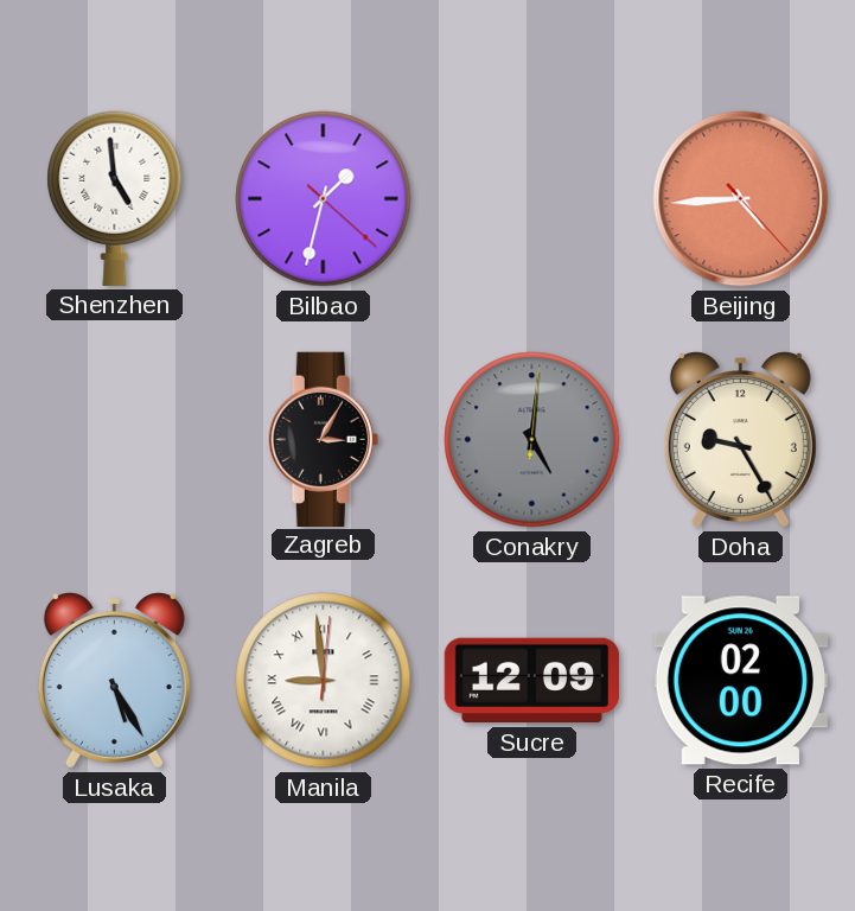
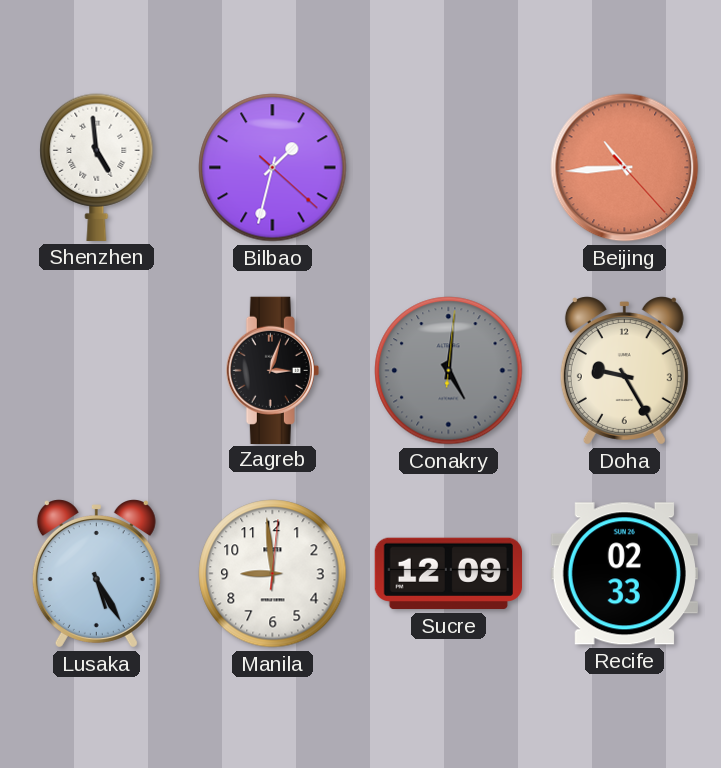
Beijing: 4:44 -> 10:44
Zagreb: 3:05 -> 3:03
Manila numerals: Roman -> Arabic
Recife: 02:00 -> 02:33
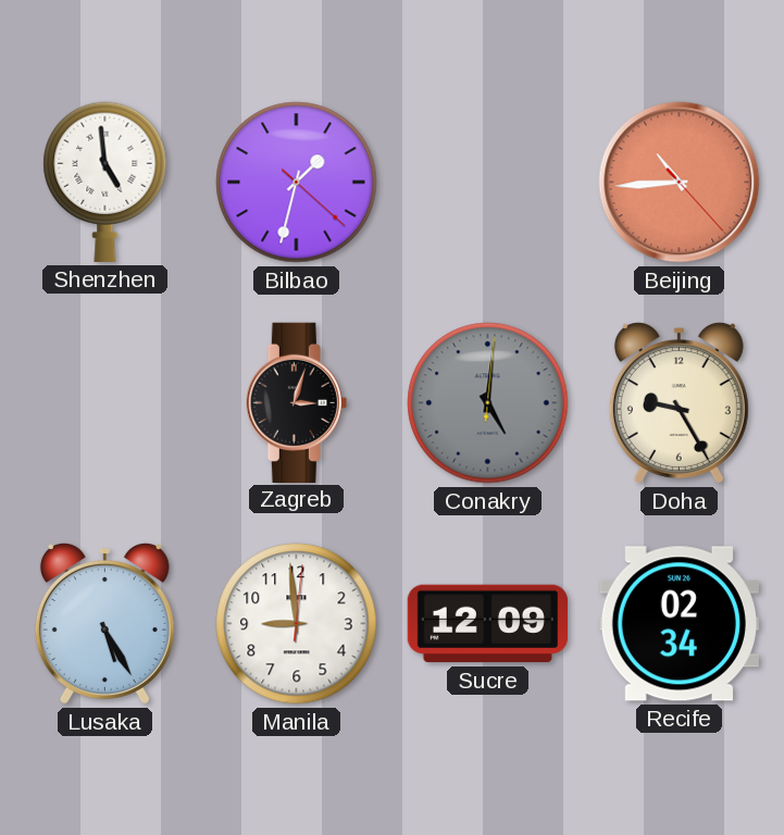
Recife: 02:33 -> 02:34
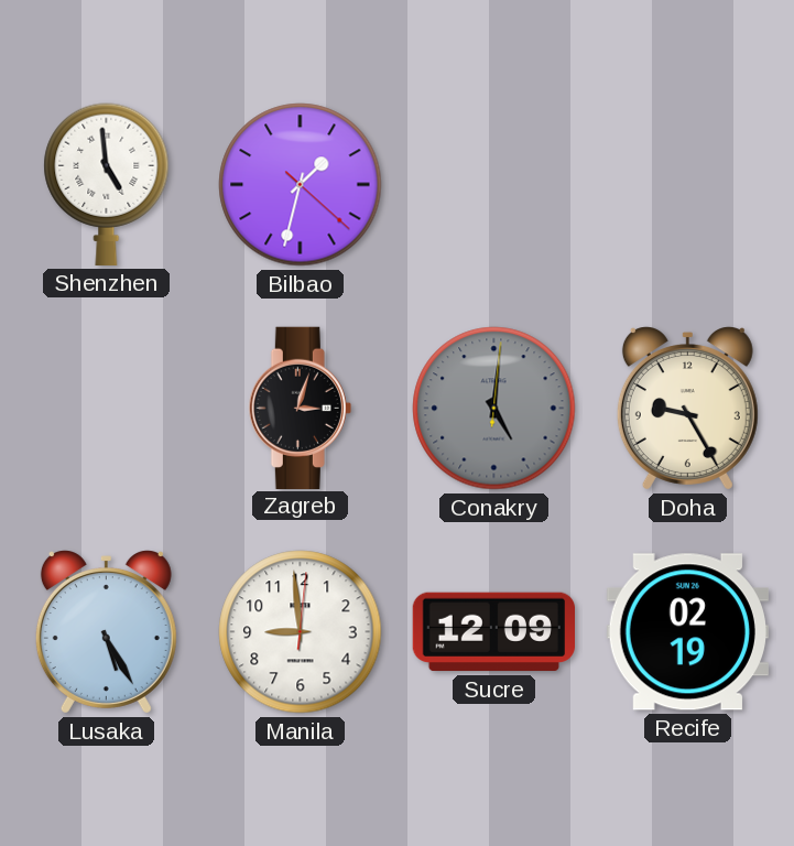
Beijing: 10:44 -> none
Recife: 02:34 -> 02:19
